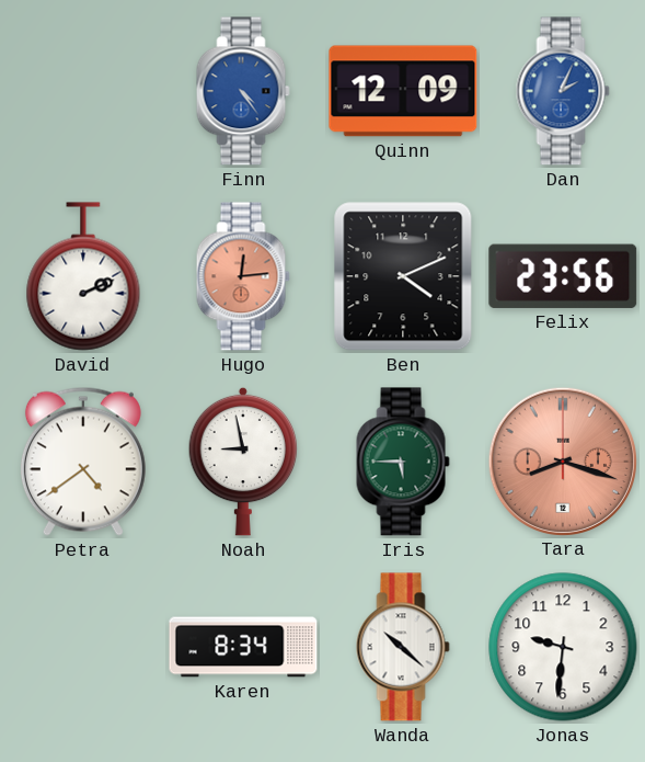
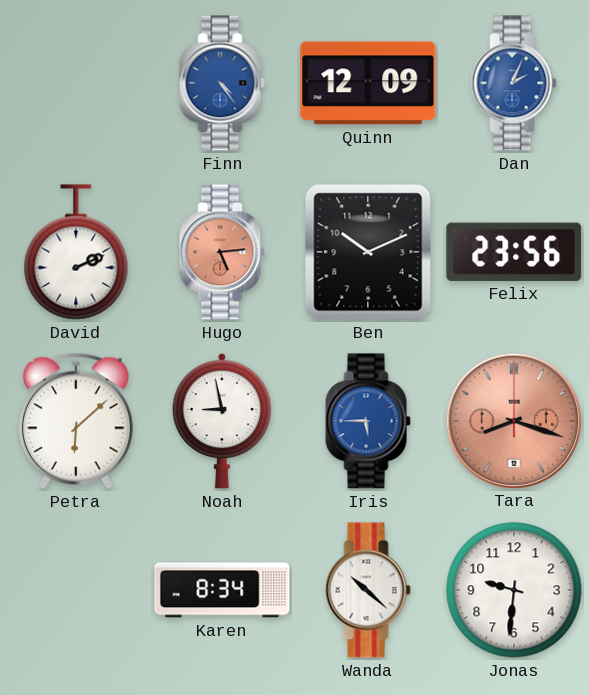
Hugo: 12:14 -> 5:14
Ben: 4:11 -> 10:11
Petra: 4:39 -> 6:08
Iris dial: green -> blue
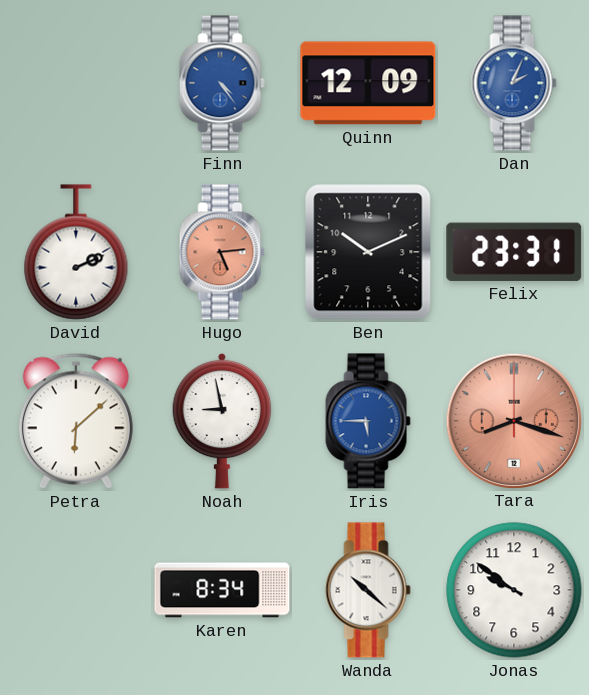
Felix: 23:56 -> 23:31
Jonas: 9:31 -> 9:51
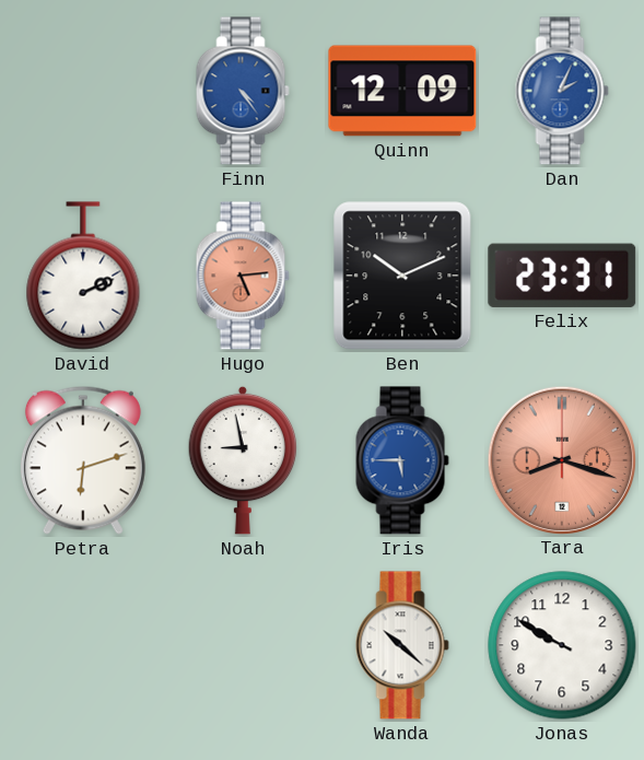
Petra: 6:08 -> 6:12
Karen: 8:34 -> none
Jonas: 9:51 -> 9:50
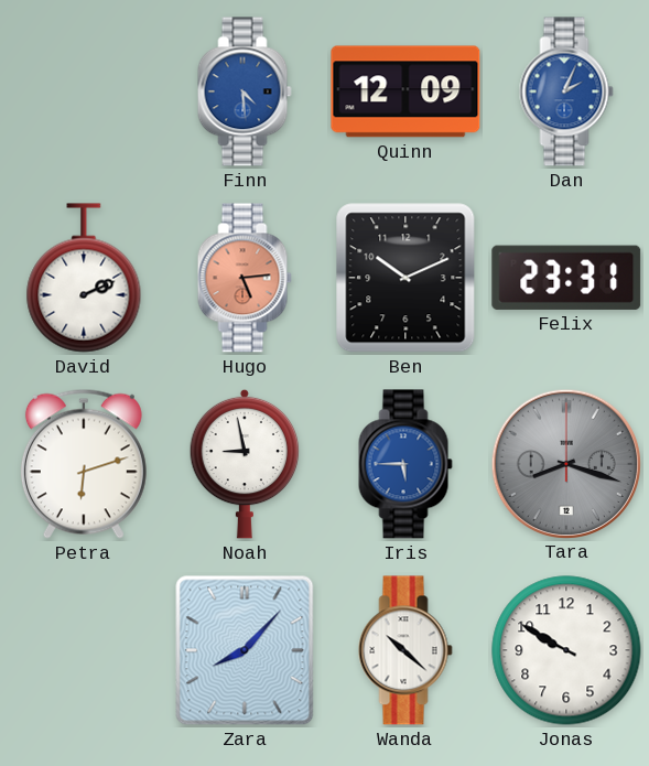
Finn: 4:24 -> 4:29
Tara dial: salmon -> grey
Zara: none -> 8:07
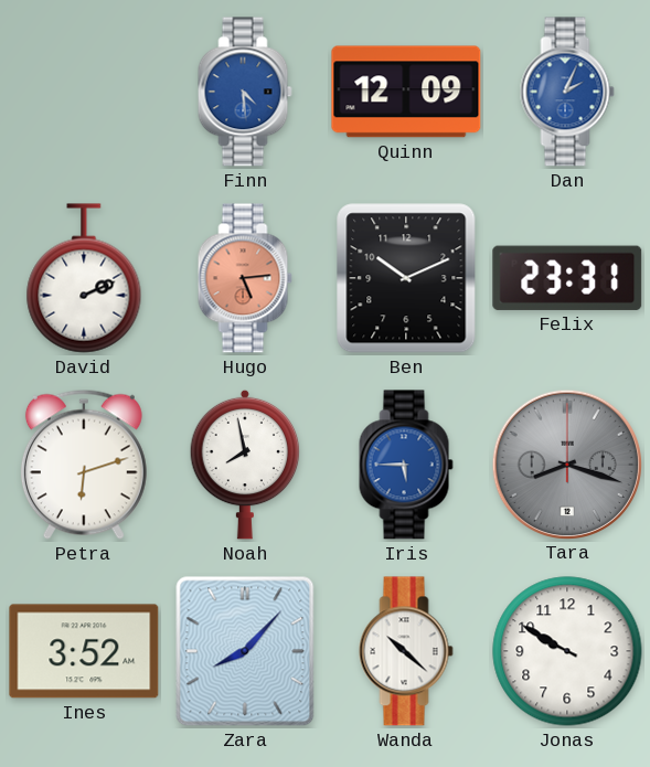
Noah: 8:58 -> 7:58
Ines: none -> 3:52
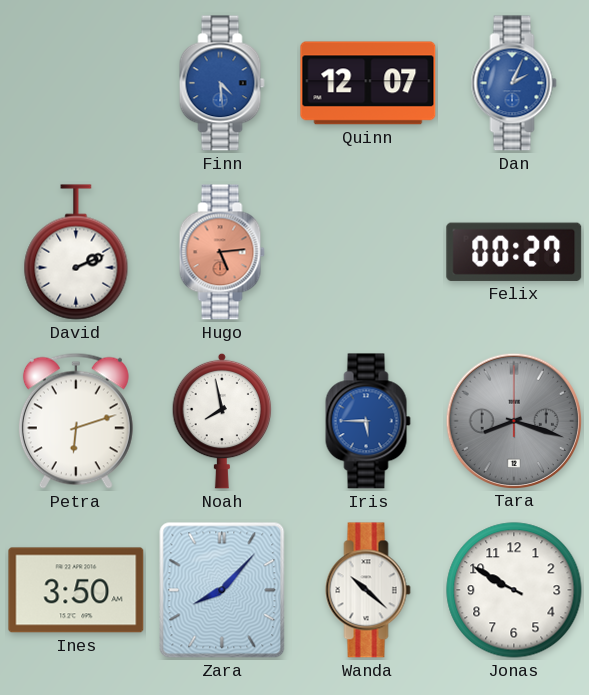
Quinn: 12:09 -> 12:07
Ben: 10:11 -> none
Felix: 23:31 -> 00:27
Ines: 3:52 -> 3:50
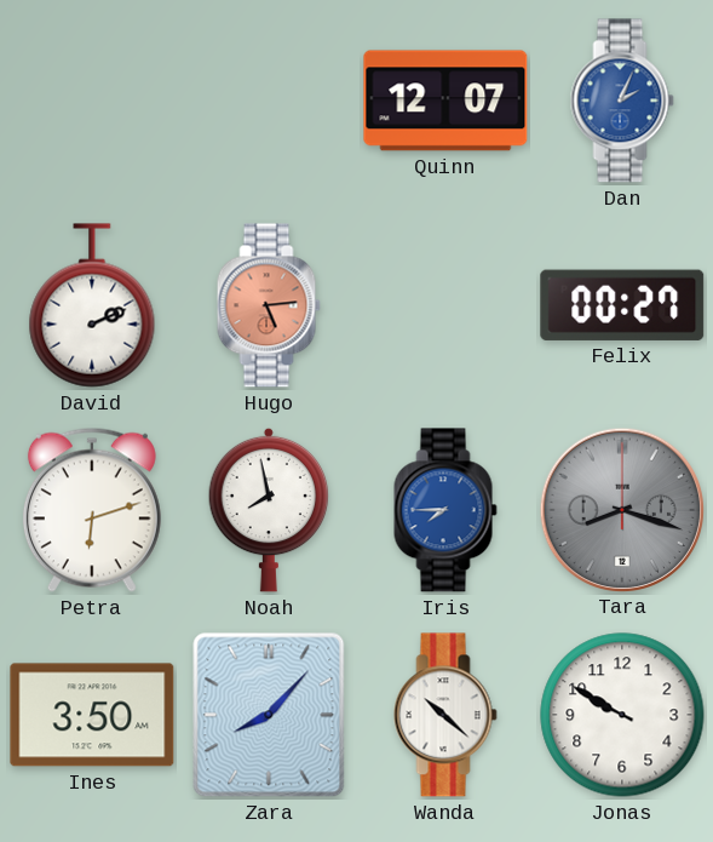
Finn: 4:29 -> none
Iris: 5:45 -> 7:45
